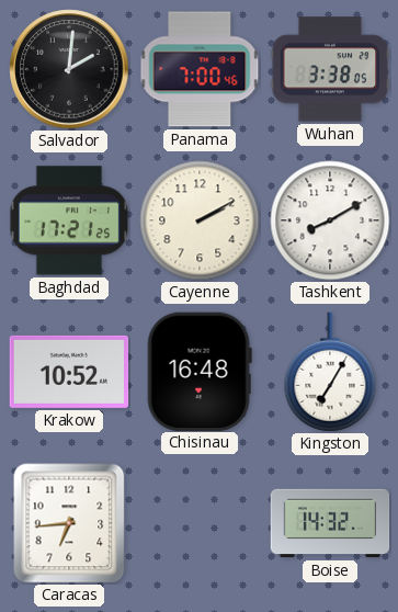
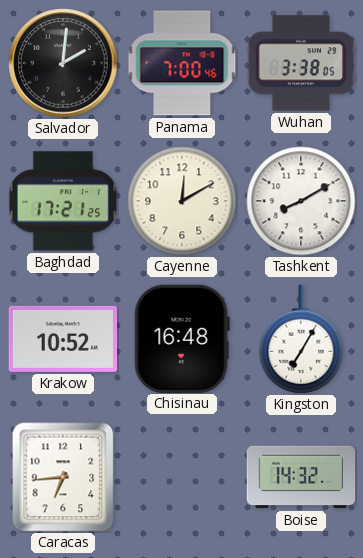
Cayenne: 2:10 -> 12:10
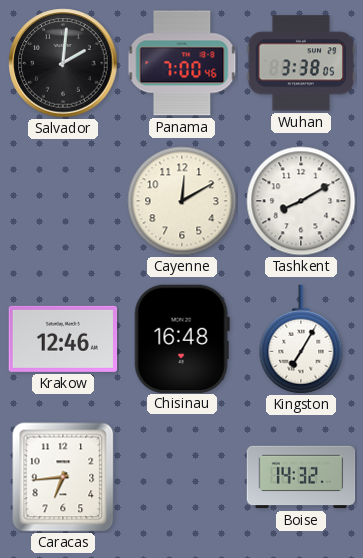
Baghdad: 17:21 -> none
Krakow: 10:52 -> 12:46
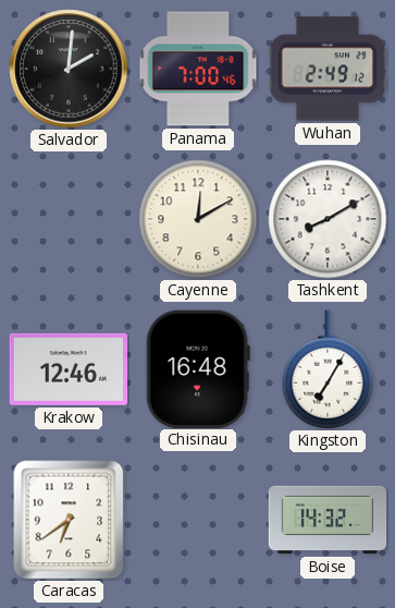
Wuhan: 3:38 -> 2:49
Caracas: 6:44 -> 6:39
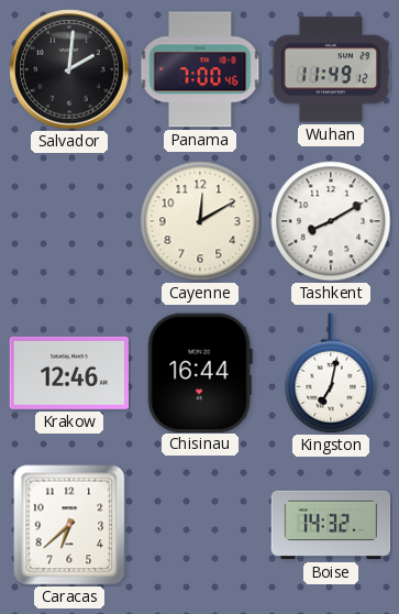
Wuhan: 2:49 -> 11:49
Chisinau: 16:48 -> 16:44
Kingston: 7:05 -> 7:02
Caracas: 6:39 -> 6:38
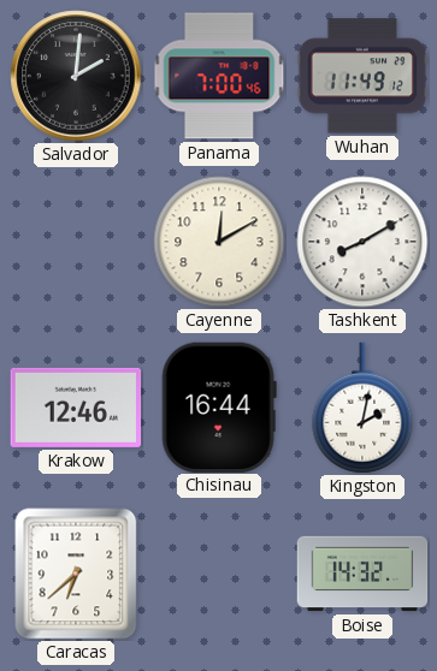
Kingston: 7:02 -> 2:02
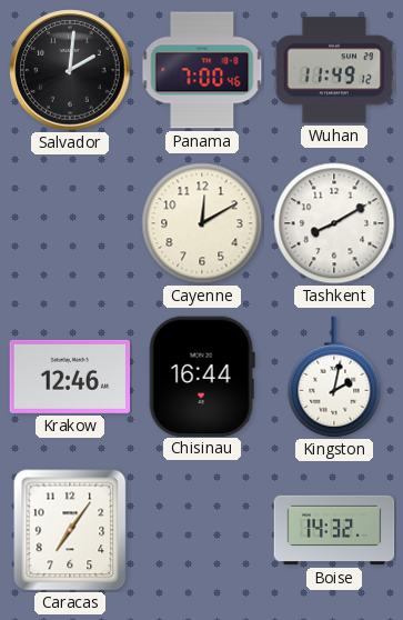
Caracas: 6:38 -> 7:06
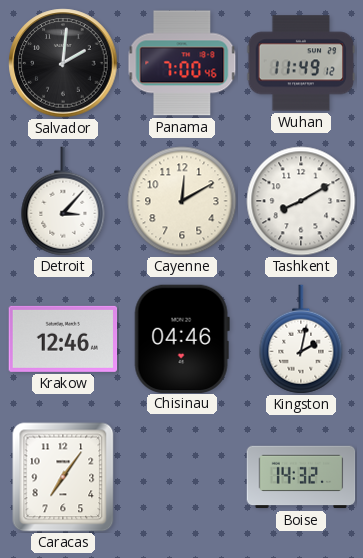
Detroit: none -> 3:07
Chisinau: 16:44 -> 04:46
